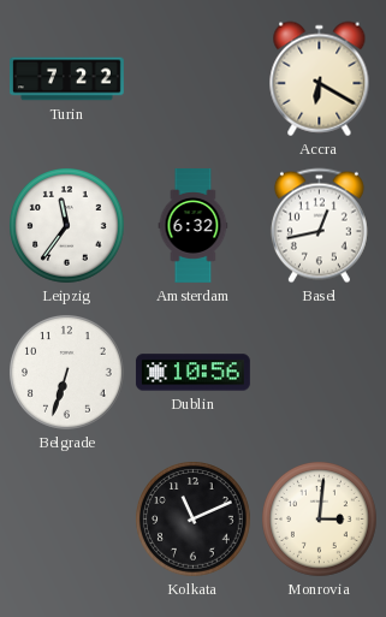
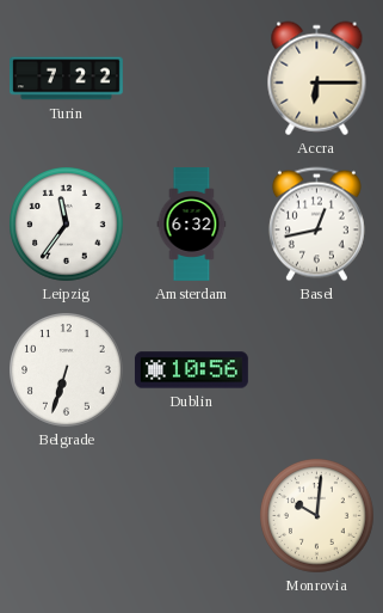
Accra: 6:20 -> 6:15
Kolkata: 11:11 -> none
Monrovia: 3:01 -> 10:01
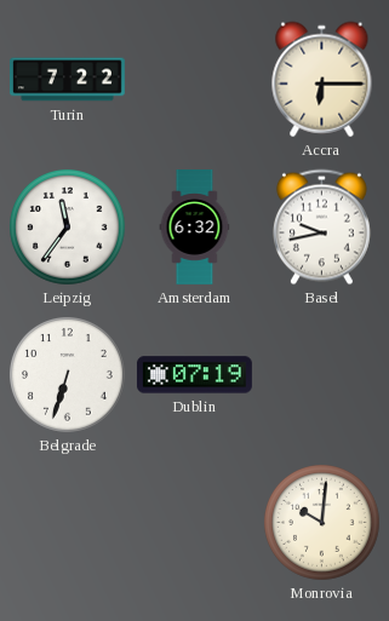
Basel: 12:43 -> 9:43
Dublin: 10:56 -> 07:19
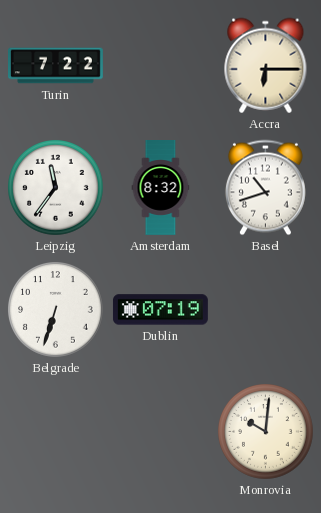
Amsterdam: 6:32 -> 8:32
Basel: 9:43 -> 10:42
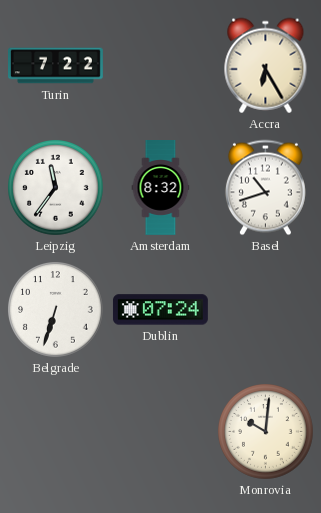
Accra: 6:15 -> 6:25
Dublin: 07:19 -> 07:24
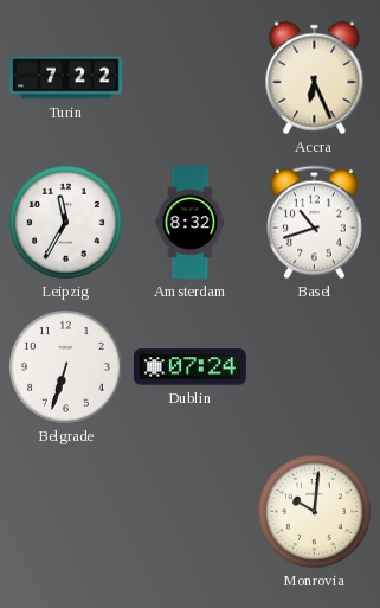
Accra: 6:25 -> 6:26
Leipzig: 11:36 -> 11:35
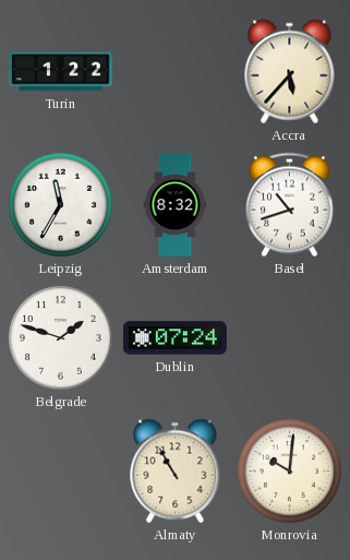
Turin: 7:22 -> 1:22
Accra: 6:26 -> 5:37
Belgrade: 6:33 -> 1:48
Almaty: none -> 10:55
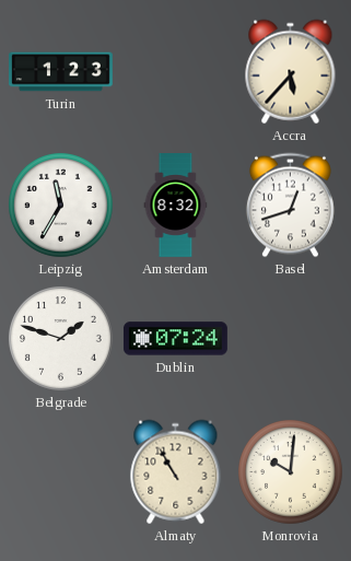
Turin: 1:22 -> 1:23
Basel: 10:42 -> 12:42
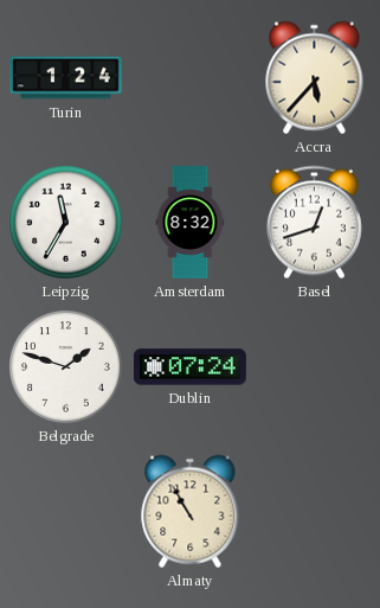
Turin: 1:23 -> 1:24
Monrovia: 10:01 -> none
